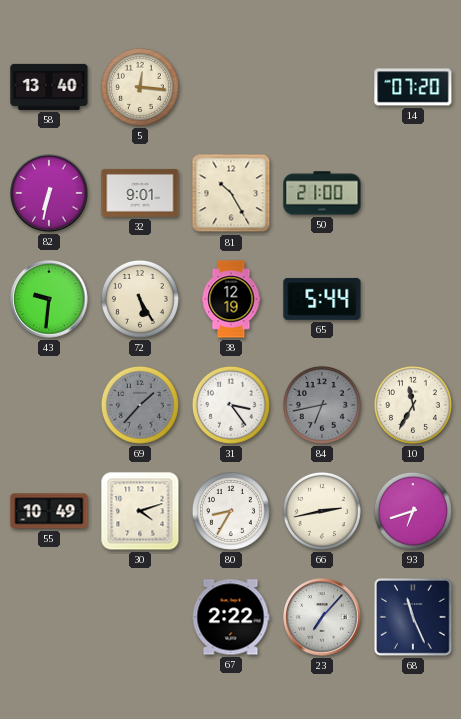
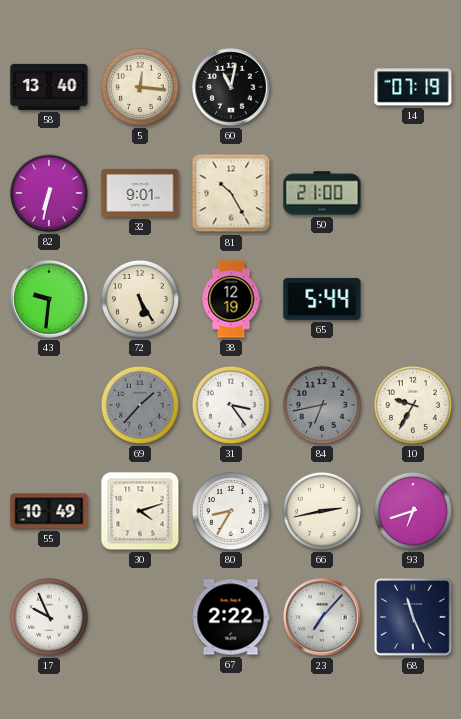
60: none -> 11:02
14: 07:20 -> 07:19
10: 11:35 -> 9:35
17: none -> 9:56
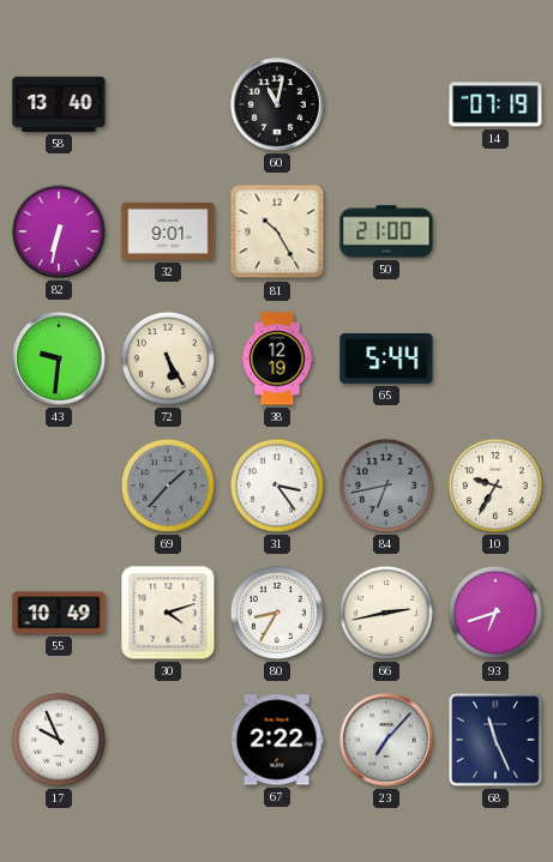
5: 12:16 -> none
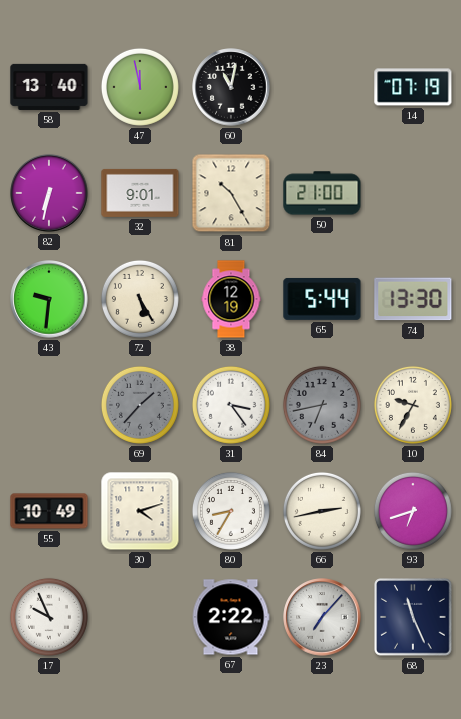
47: none -> 11:58
74: none -> 13:30
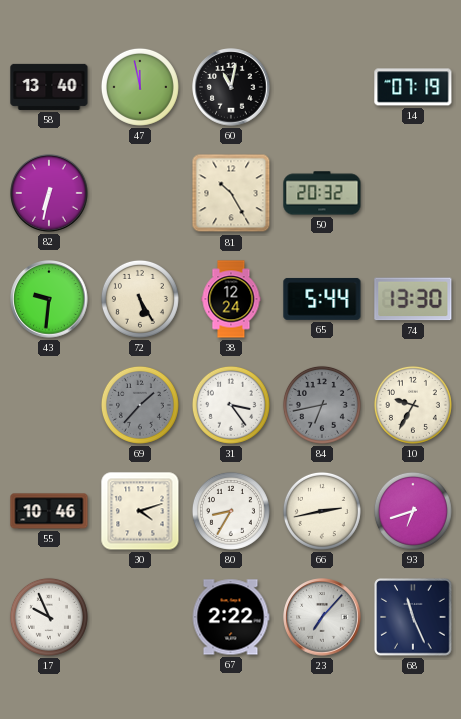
32: 9:01 -> none
50: 21:00 -> 20:32
38: 12:19 -> 12:24
55: 10:49 -> 10:46
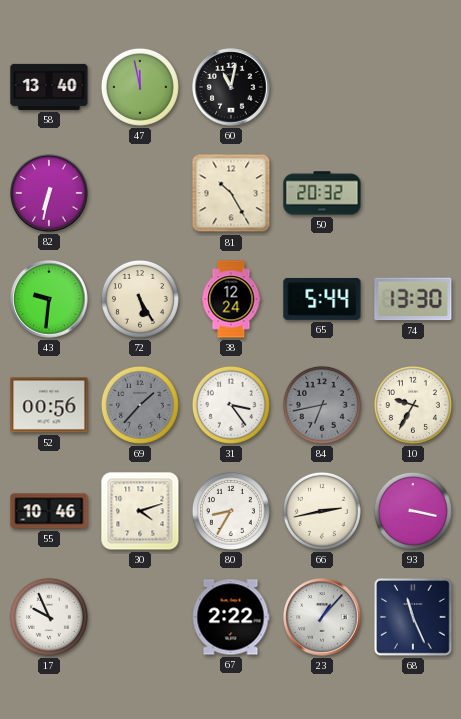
14: 07:19 -> none
52: none -> 00:56
93: 6:42 -> 3:17
23: 7:07 -> 1:07
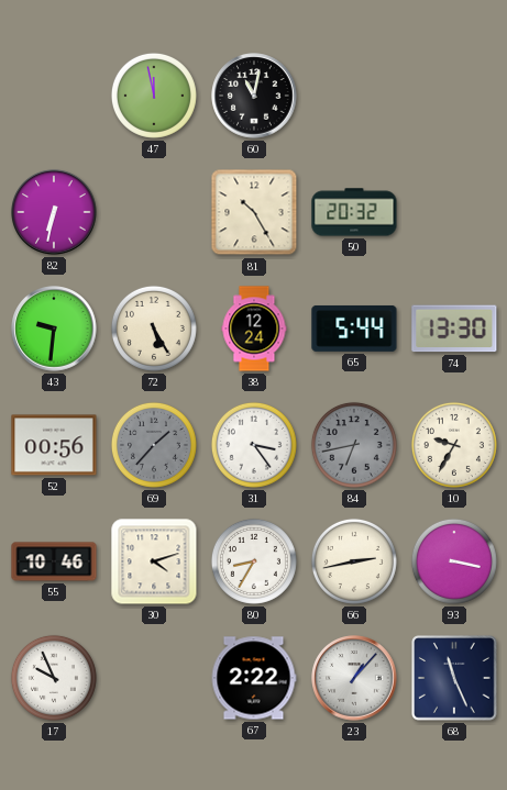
58: 13:40 -> none
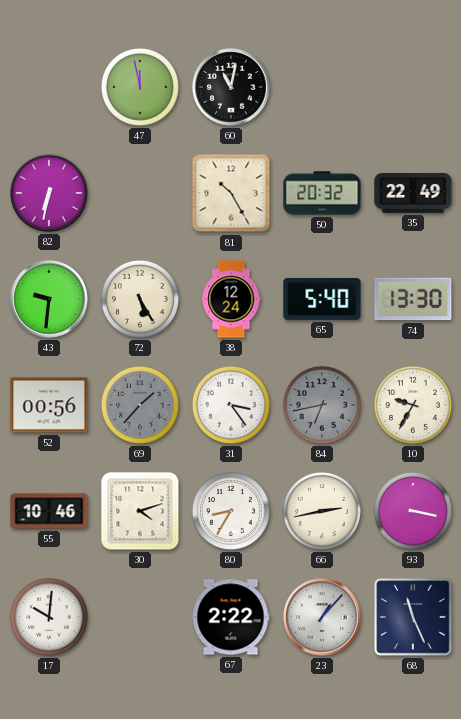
35: none -> 22:49
65: 5:44 -> 5:40
17: 9:56 -> 10:01
